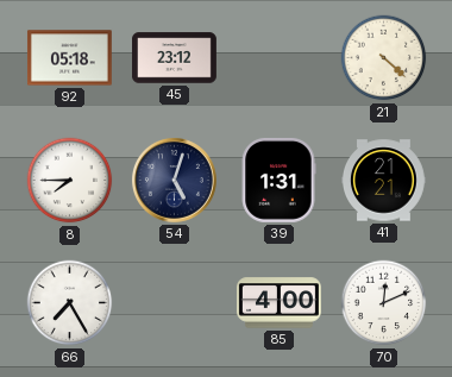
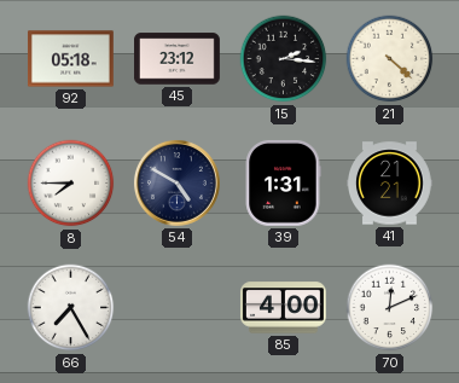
15: none -> 2:16
54: 5:03 -> 4:50
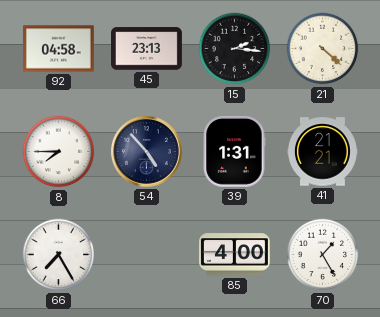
92: 05:18 -> 04:58
45: 23:12 -> 23:13
54: 4:50 -> 4:53
70: 12:11 -> 1:25
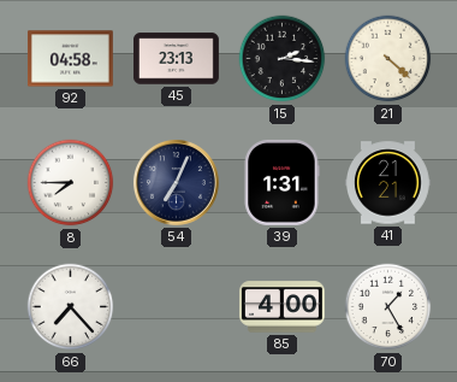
54: 4:53 -> 7:04
66: 7:25 -> 7:23
